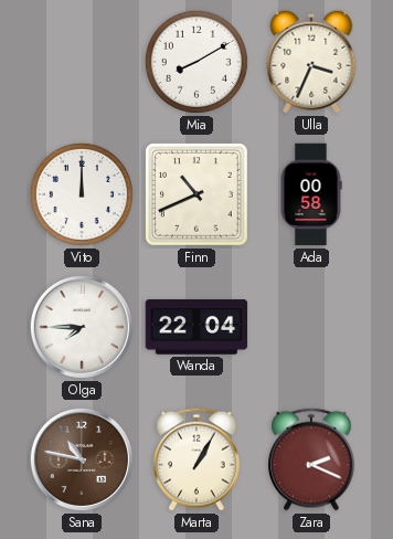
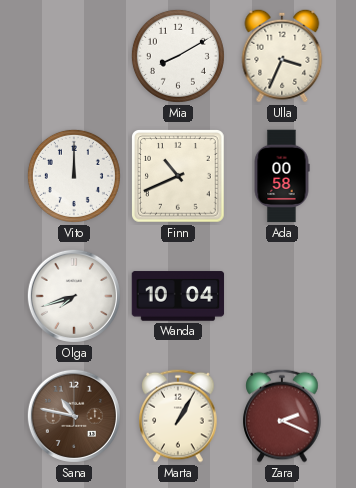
Olga: 7:45 -> 7:42
Wanda: 22:04 -> 10:04
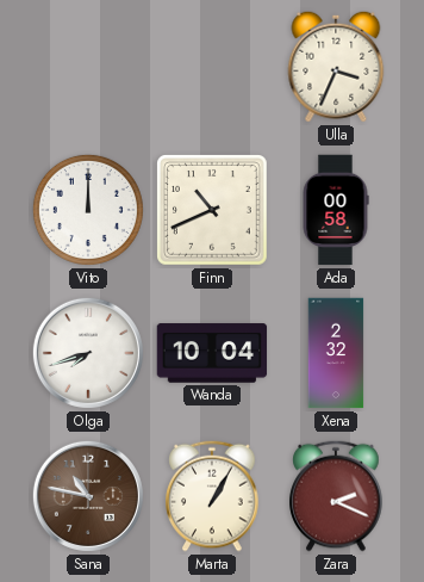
Mia: 8:10 -> none
Xena: none -> 2:32
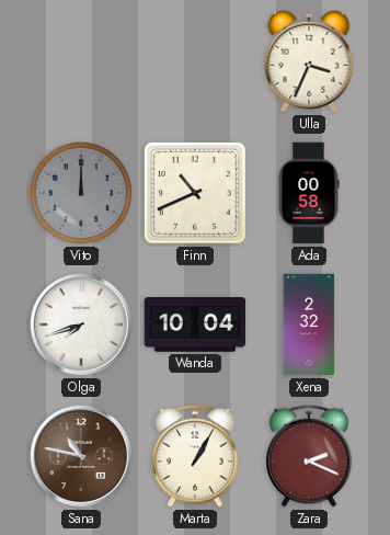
Vito dial: white -> grey
